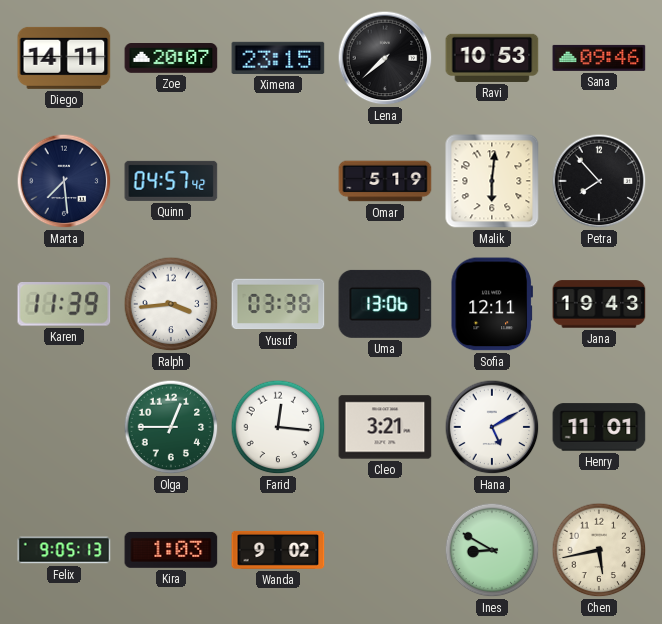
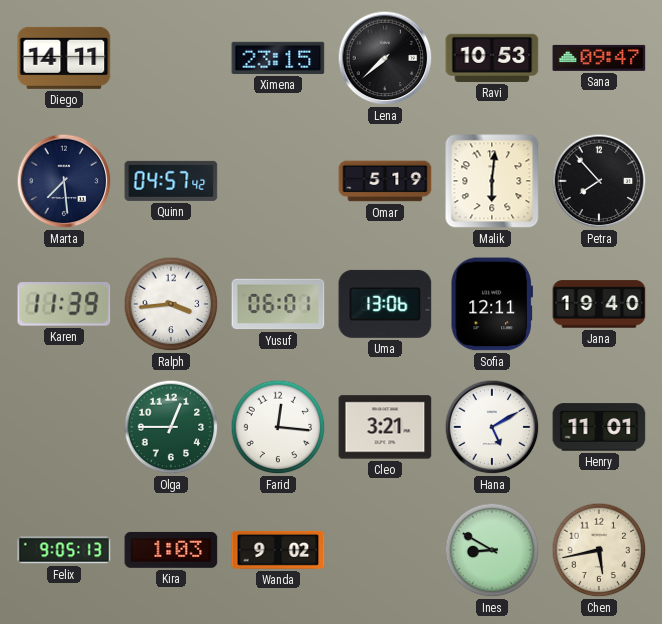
Zoe: 20:07 -> none
Sana: 09:46 -> 09:47
Yusuf: 03:38 -> 06:01
Jana: 19:43 -> 19:40
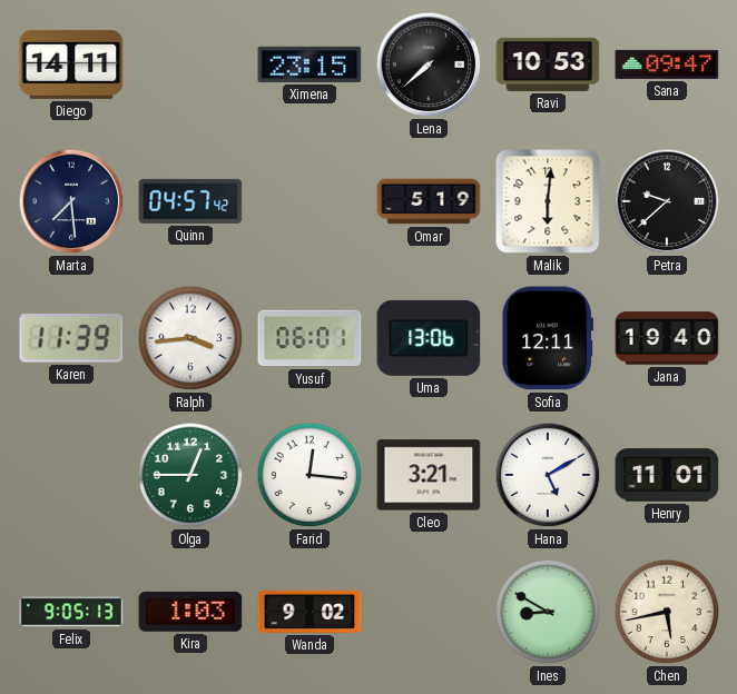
Petra: 7:53 -> 9:38
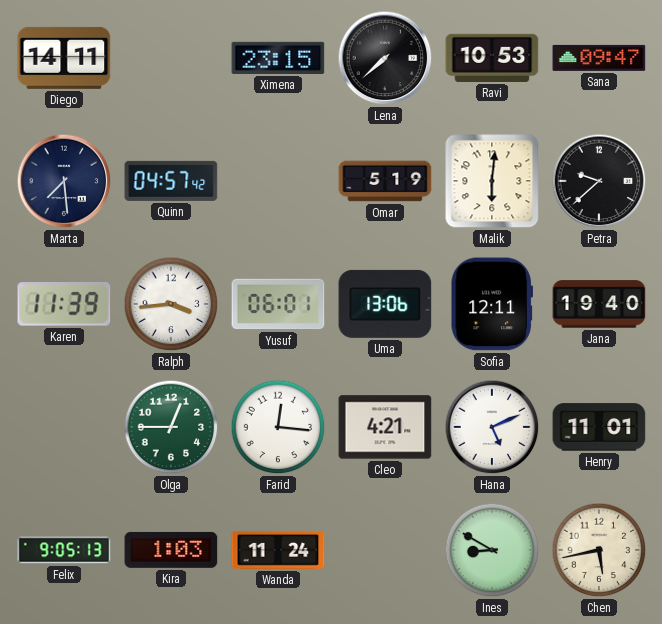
Cleo: 3:21 -> 4:21
Hana: 5:10 -> 5:11
Wanda: 9:02 -> 11:24
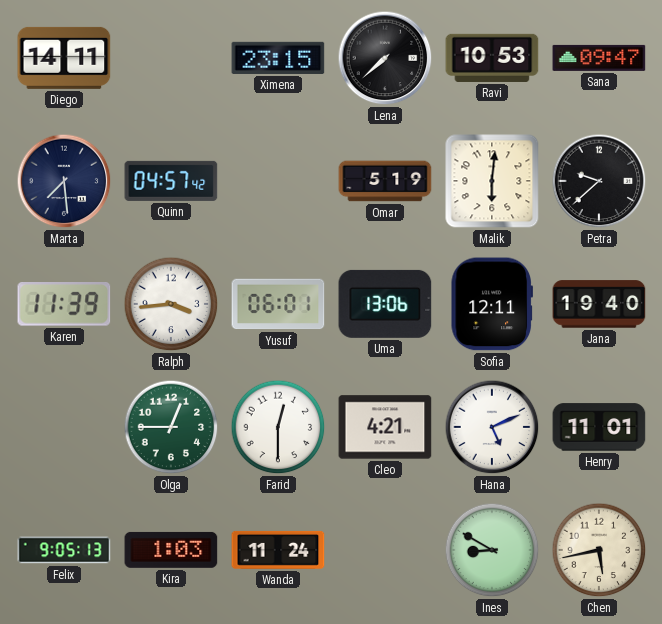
Farid: 12:16 -> 12:30
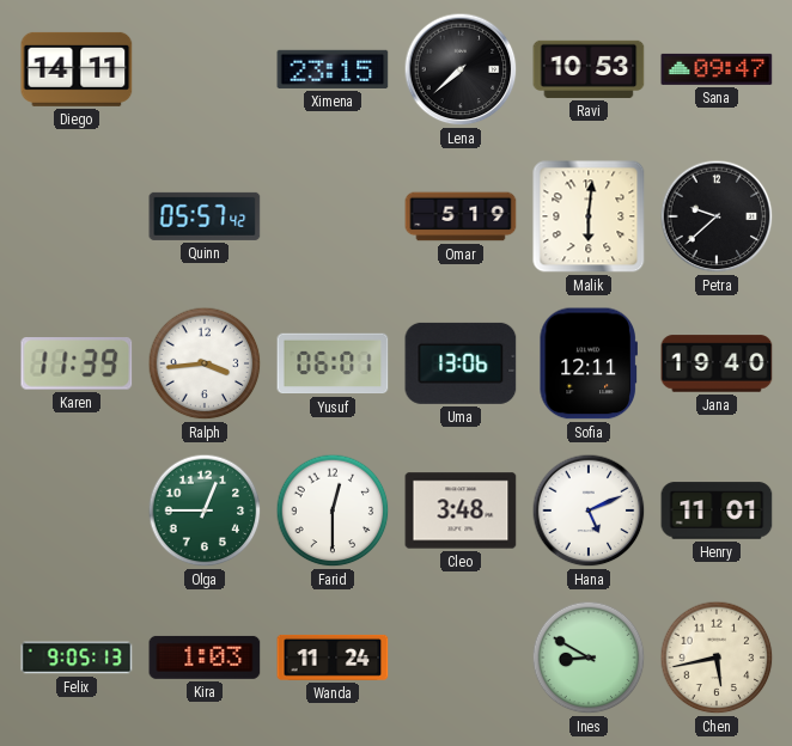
Marta: 7:29 -> none
Quinn: 04:57 -> 05:57
Cleo: 4:21 -> 3:48
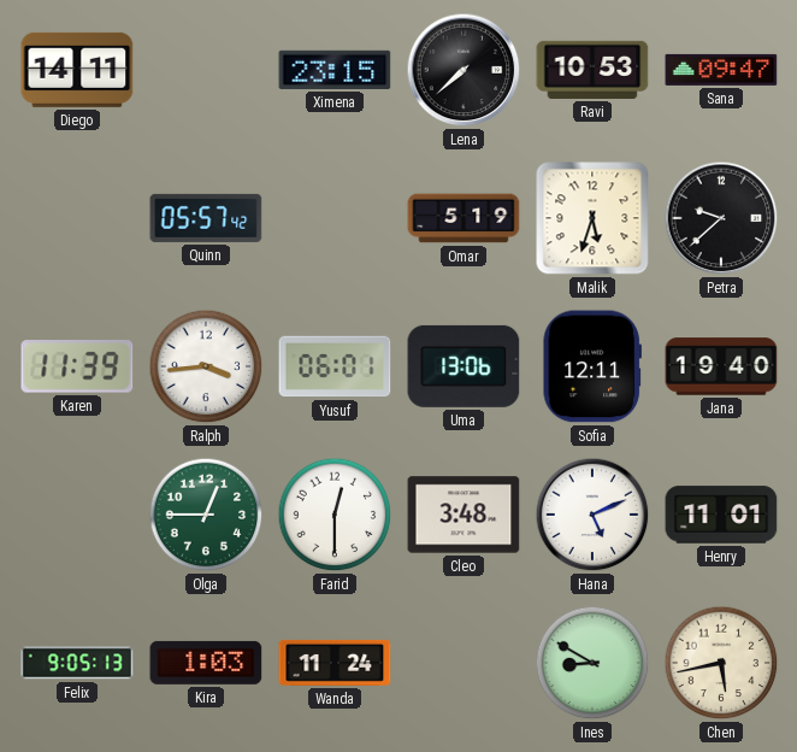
Malik: 6:01 -> 5:33
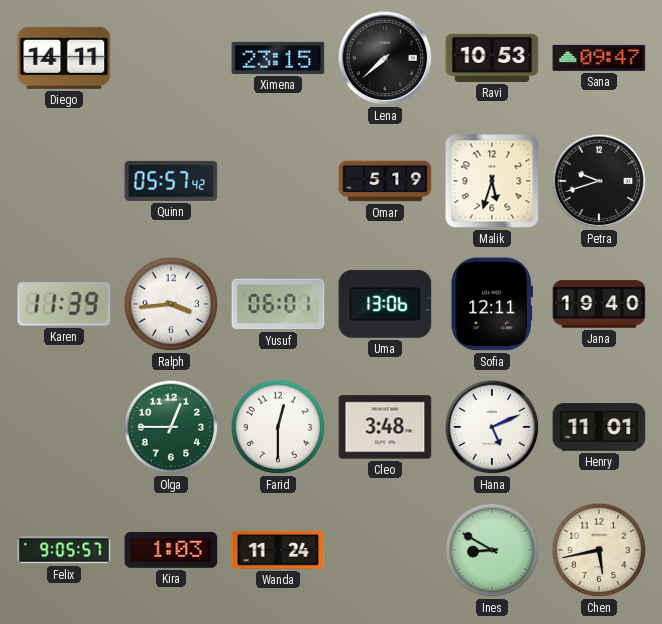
Petra: 9:38 -> 9:42
Felix: 9:05:13 -> 9:05:57
